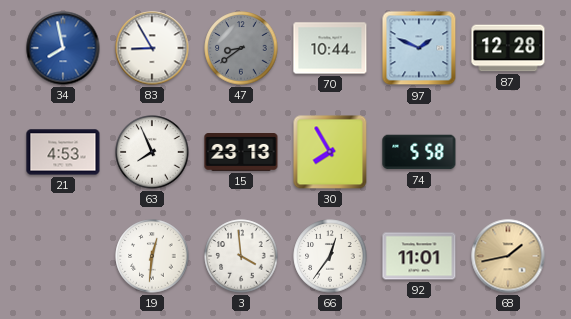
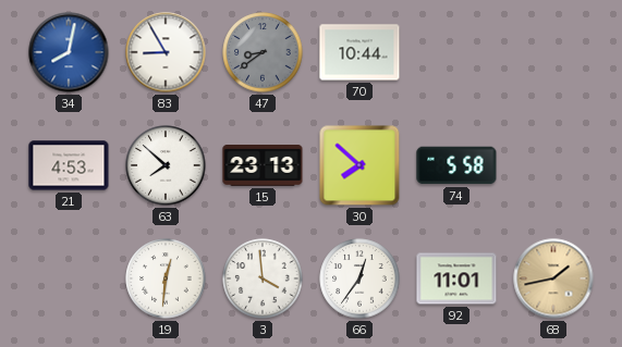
34: 7:58 -> 8:02
97: 1:49 -> none
87: 12:28 -> none
63: 7:56 -> 7:52
30: 7:55 -> 7:52
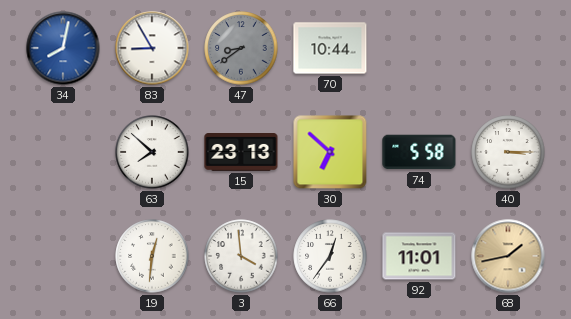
21: 4:53 -> none
30: 7:52 -> 6:52
40: none -> 3:15
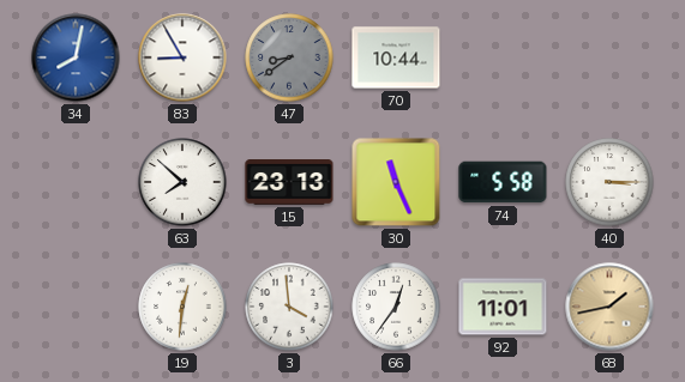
30: 6:52 -> 11:26
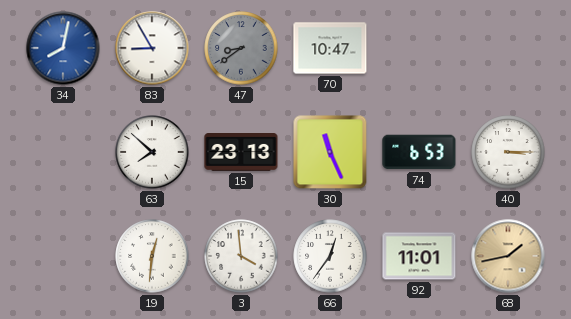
70: 10:44 -> 10:47
74: 5:58 -> 6:53
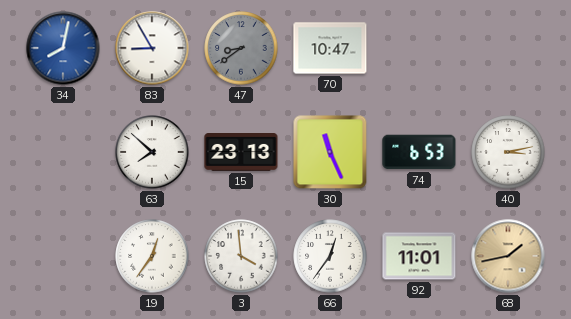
40: 3:15 -> 3:13
19: 12:31 -> 12:36
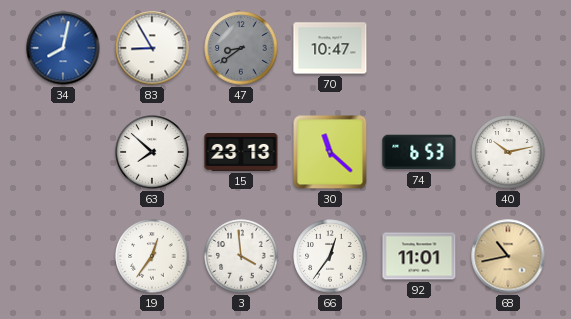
30: 11:26 -> 11:22
40: 3:13 -> 10:13
68: 1:43 -> 10:43
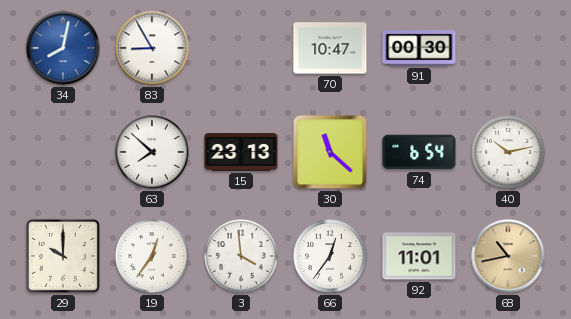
47: 8:39 -> none
91: none -> 00:30
74: 6:53 -> 6:54
29: none -> 10:00
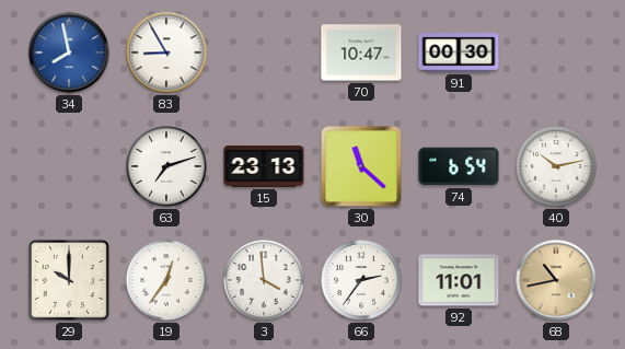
34: 8:02 -> 7:58
63: 7:52 -> 7:12
66: 12:36 -> 2:36
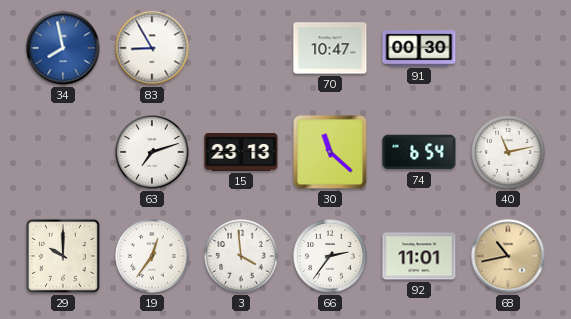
40: 10:13 -> 11:13
